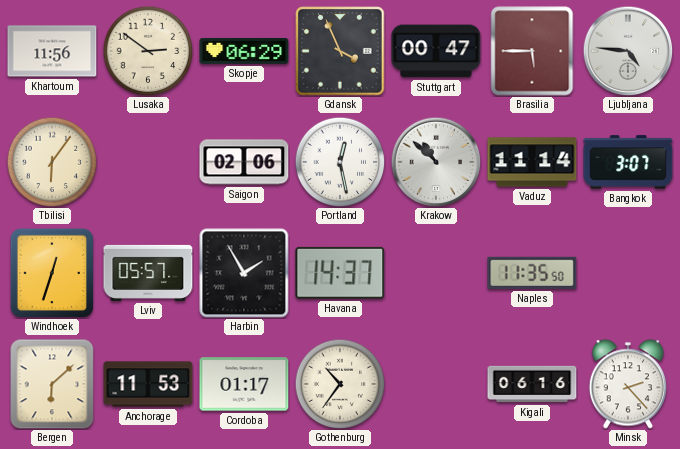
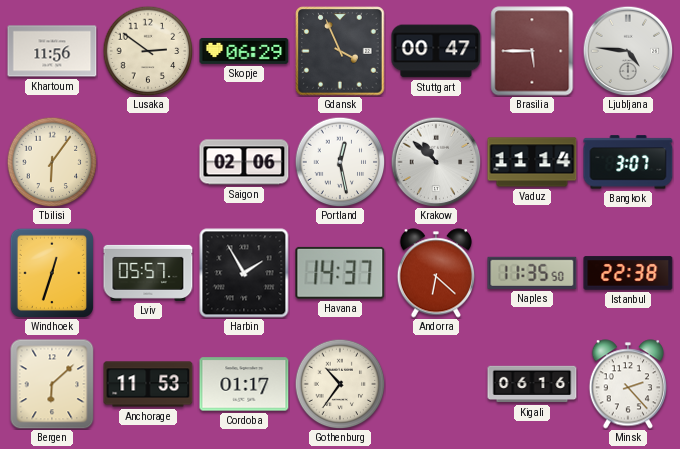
Andorra: none -> 6:22
Istanbul: none -> 22:38
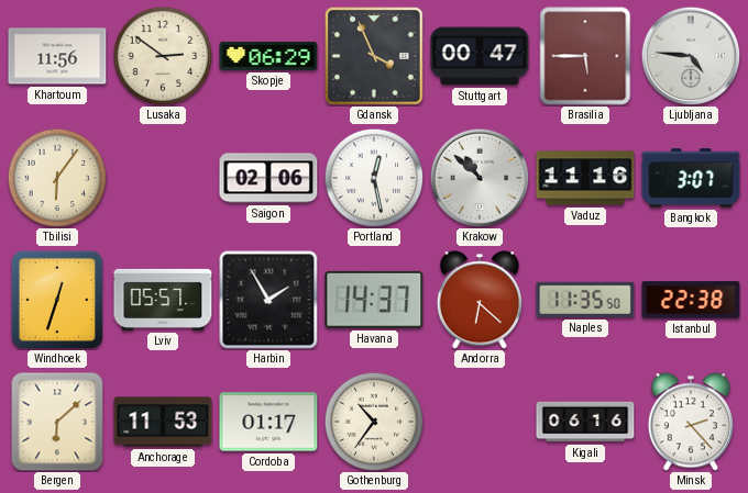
Vaduz: 11:14 -> 11:16
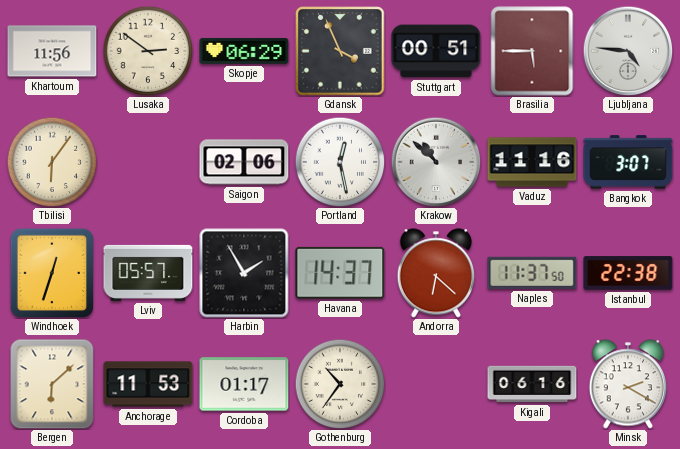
Stuttgart: 00:47 -> 00:51
Naples: 11:35 -> 11:37
Minsk: 2:23 -> 2:20
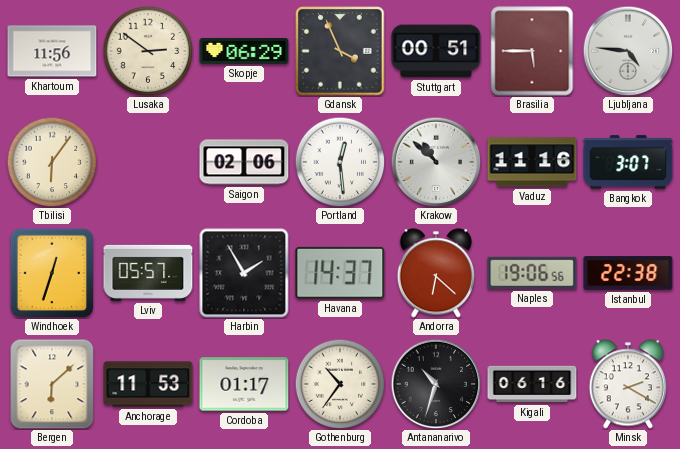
Portland: 12:28 -> 12:29
Naples: 11:37 -> 19:06
Antananarivo: none -> 10:33
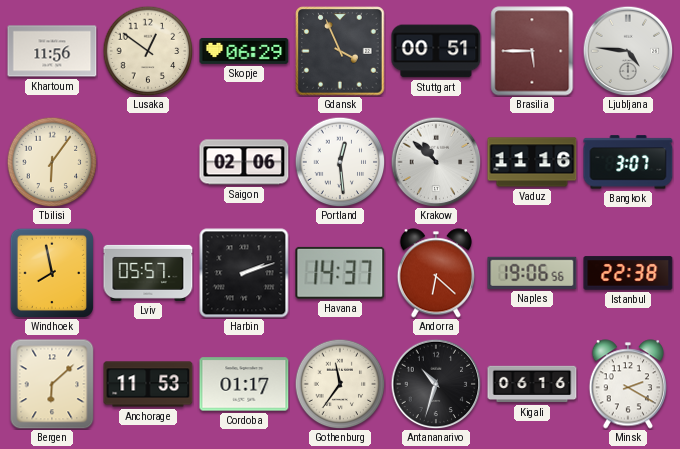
Lusaka: 2:51 -> 12:51
Windhoek: 12:33 -> 7:58
Harbin: 1:55 -> 2:12
Gothenburg: 10:36 -> 11:36
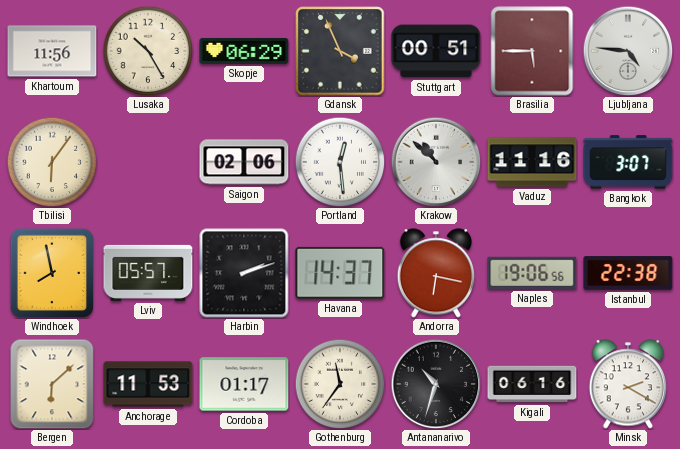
Lusaka: 12:51 -> 10:25
Andorra: 6:22 -> 6:17
